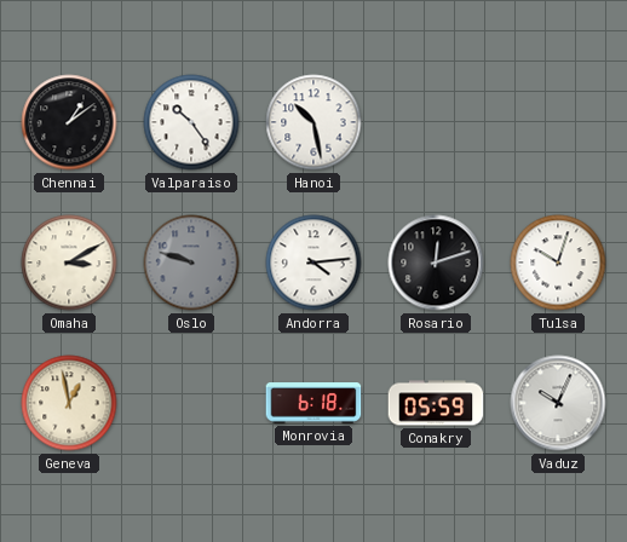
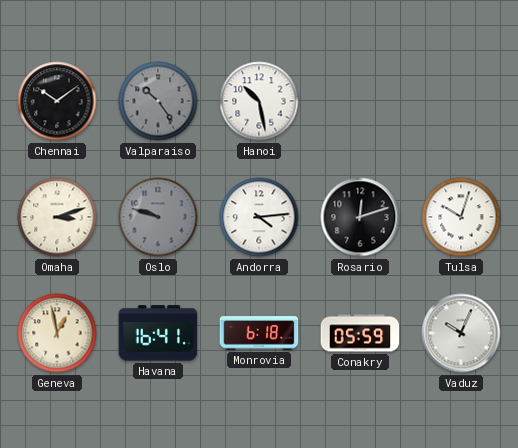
Chennai: 1:09 -> 10:09
Valparaiso dial: white -> grey
Omaha: 3:10 -> 3:12
Havana: none -> 16:41
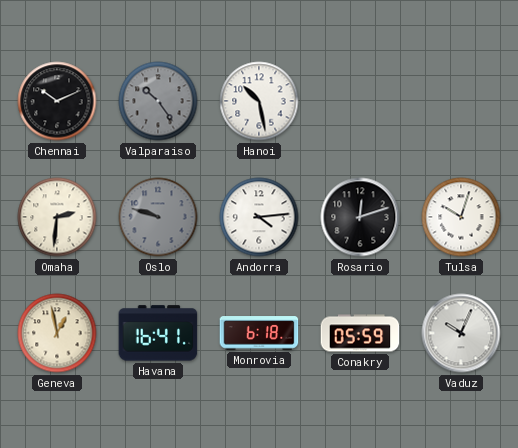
Chennai: 10:09 -> 10:11
Omaha: 3:12 -> 2:31
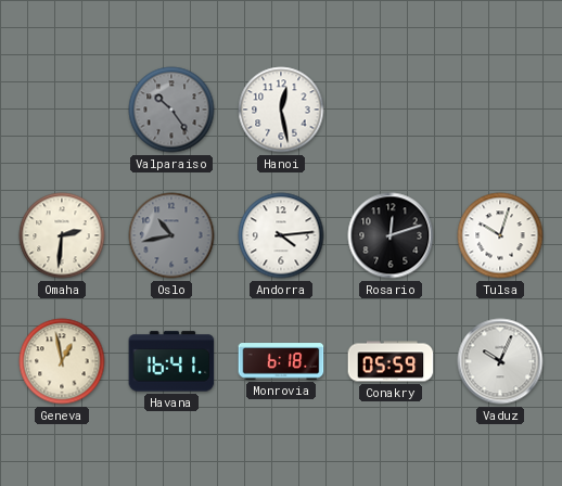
Chennai: 10:11 -> none
Hanoi: 10:28 -> 12:28
Oslo: 9:48 -> 10:43
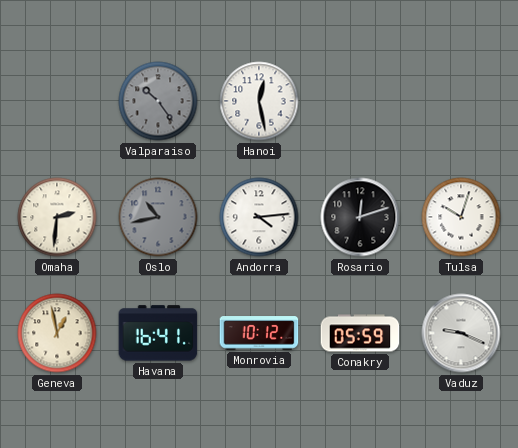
Monrovia: 6:18 -> 10:12
Vaduz: 10:04 -> 9:19
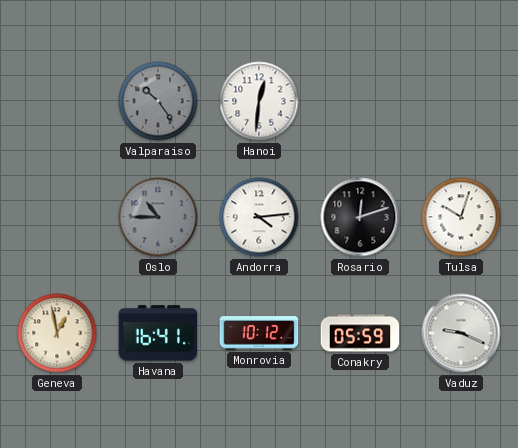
Hanoi: 12:28 -> 12:31
Omaha: 2:31 -> none
Oslo: 10:43 -> 10:45
